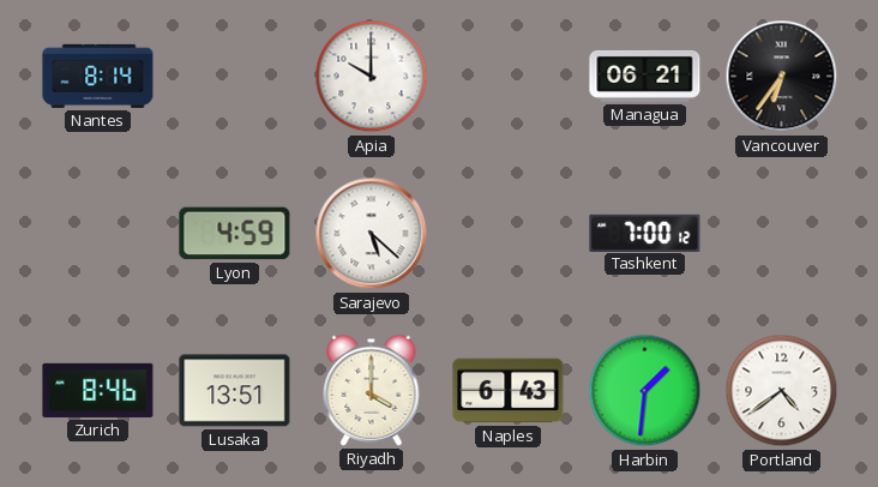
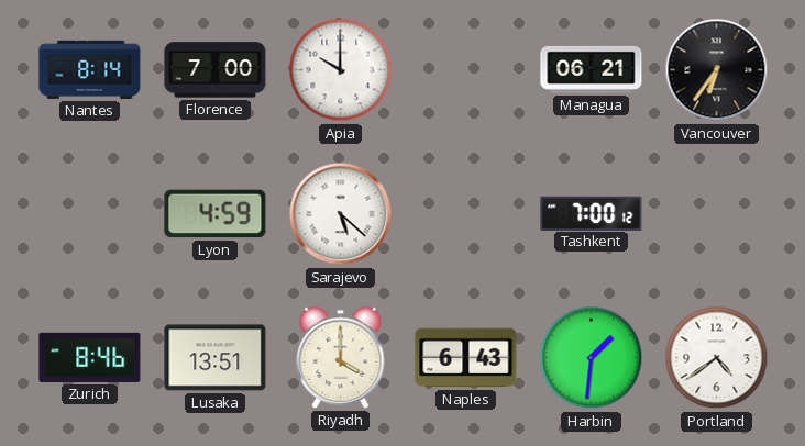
Florence: none -> 7:00
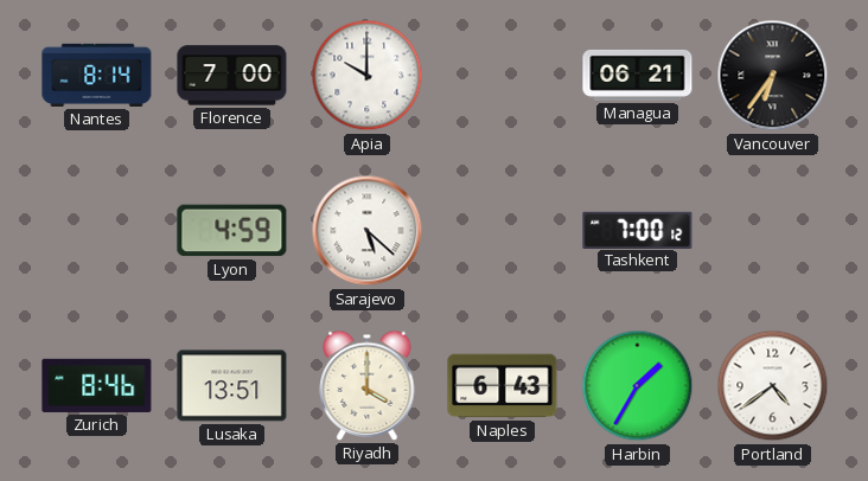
Harbin: 1:31 -> 1:35
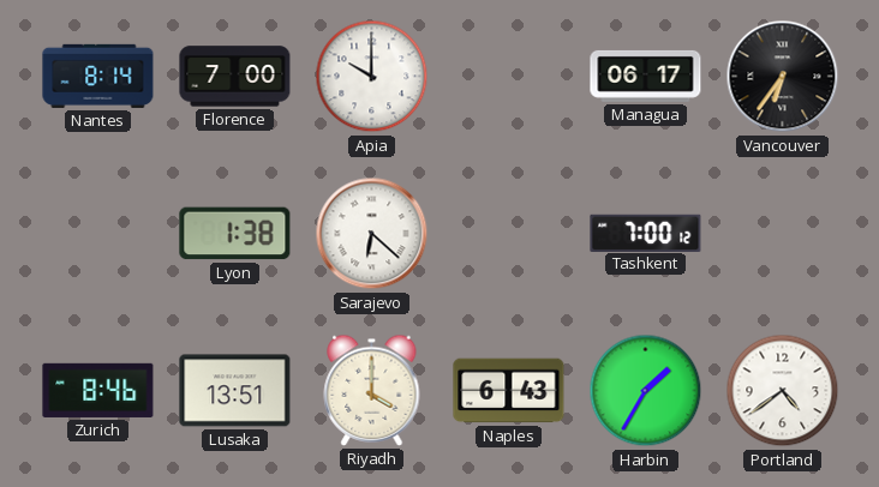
Managua: 06:21 -> 06:17
Lyon: 4:59 -> 1:38
Sarajevo: 5:22 -> 6:22
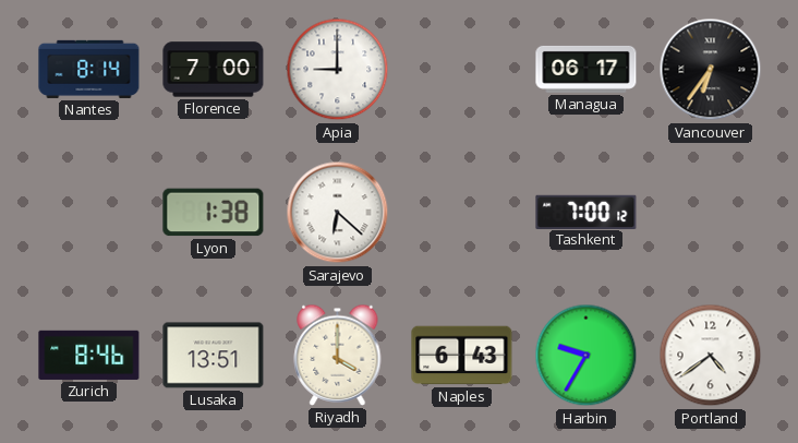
Apia: 10:00 -> 9:00
Harbin: 1:35 -> 9:35
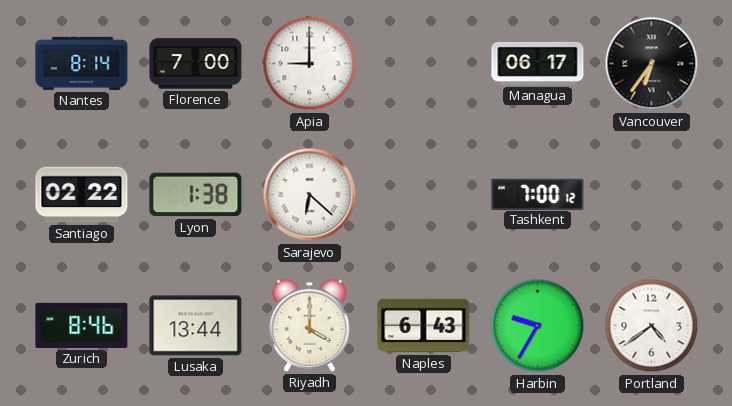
Santiago: none -> 02:22
Lusaka: 13:51 -> 13:44
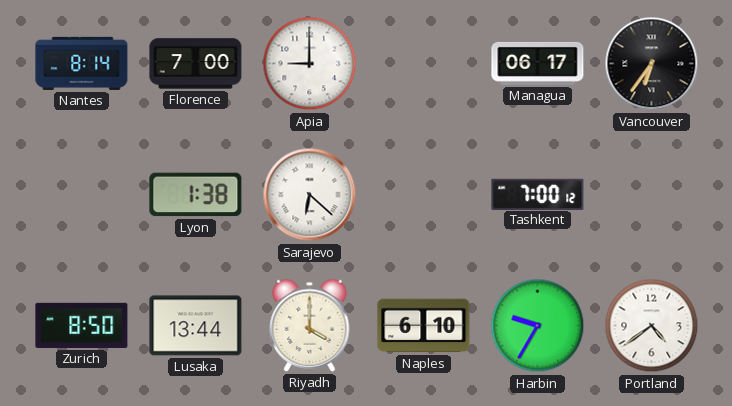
Santiago: 02:22 -> none
Zurich: 8:46 -> 8:50
Naples: 6:43 -> 6:10
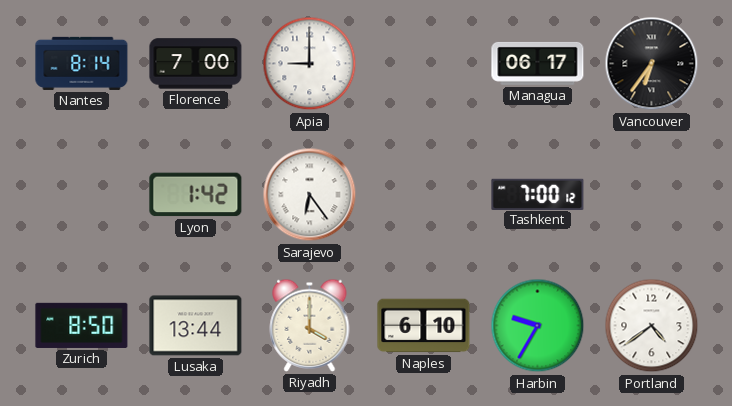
Lyon: 1:38 -> 1:42
Sarajevo: 6:22 -> 6:24
